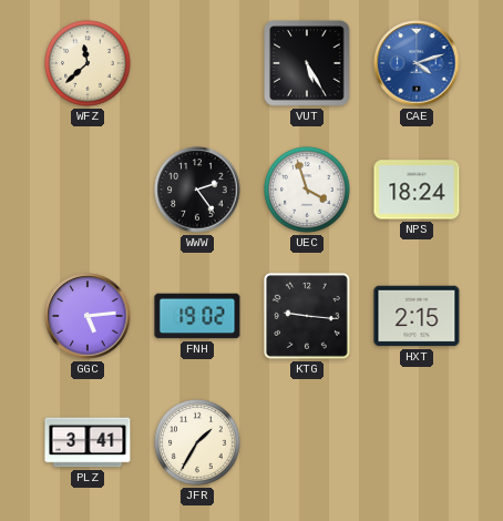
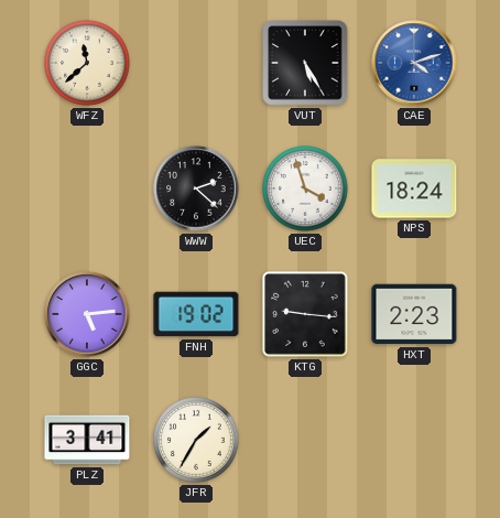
WWW: 2:24 -> 2:22
HXT: 2:15 -> 2:23
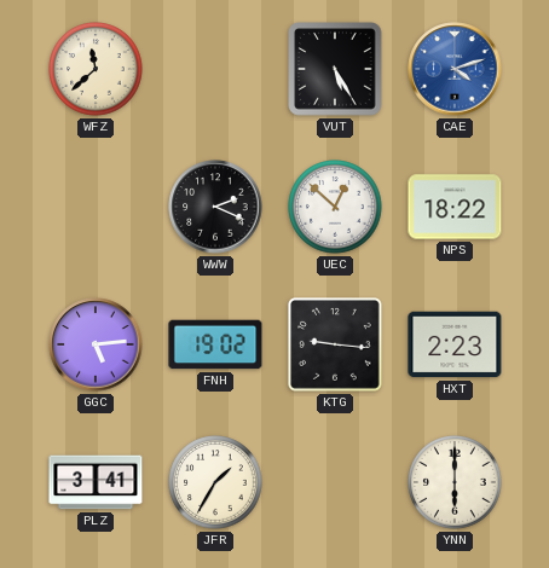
WWW: 2:22 -> 2:19
UEC: 3:57 -> 12:52
NPS: 18:24 -> 18:22
YNN: none -> 6:00
